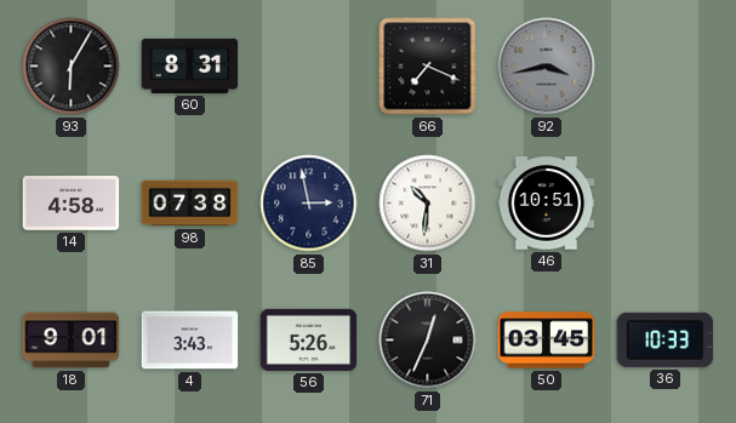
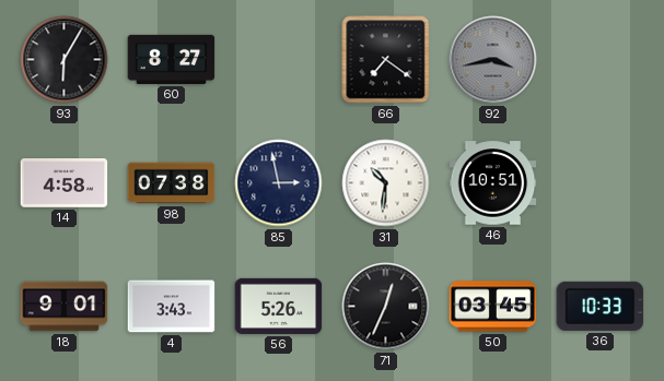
60: 8:31 -> 8:27
66: 7:19 -> 7:21
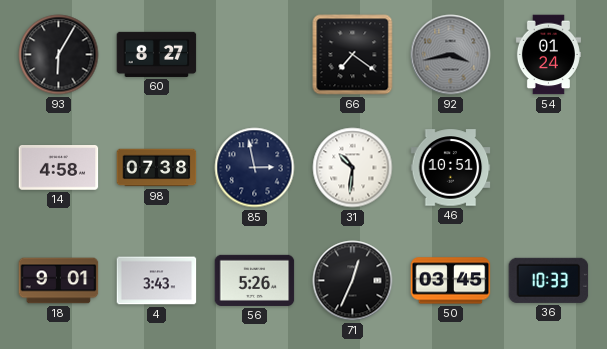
54: none -> 01:24
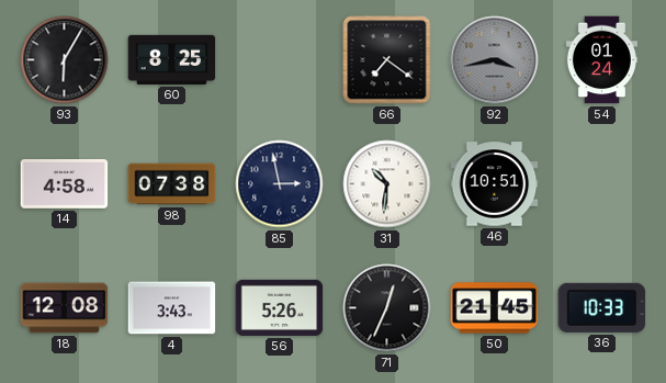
60: 8:27 -> 8:25
18: 9:01 -> 12:08
50: 03:45 -> 21:45
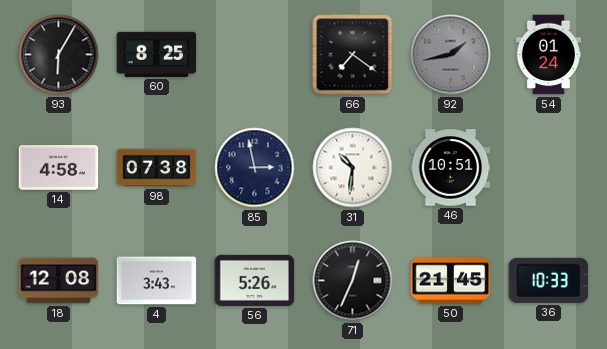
92: 3:43 -> 1:43
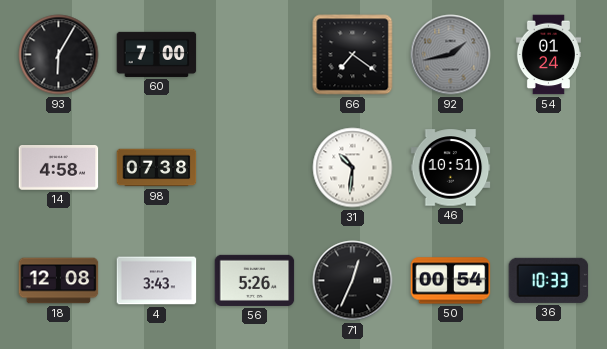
60: 8:25 -> 7:00
85: 2:58 -> none
50: 21:45 -> 00:54
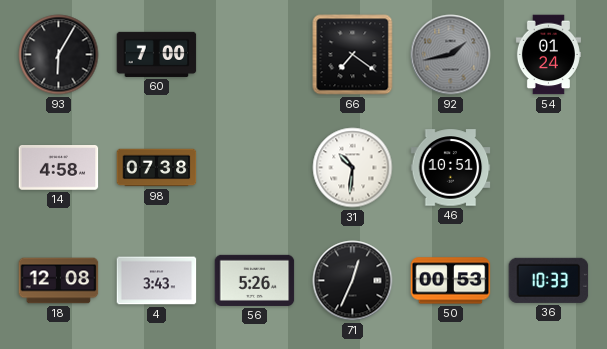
50: 00:54 -> 00:53
